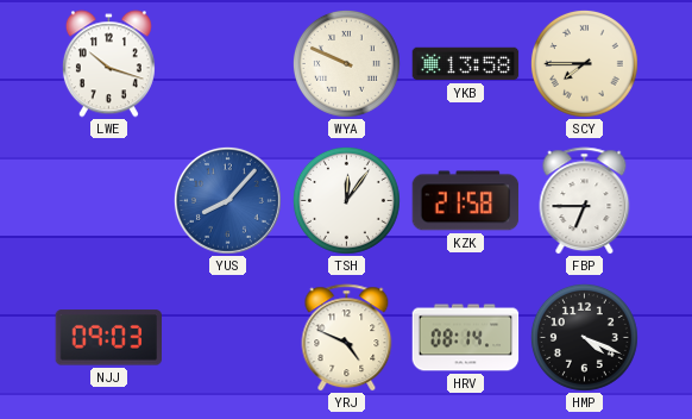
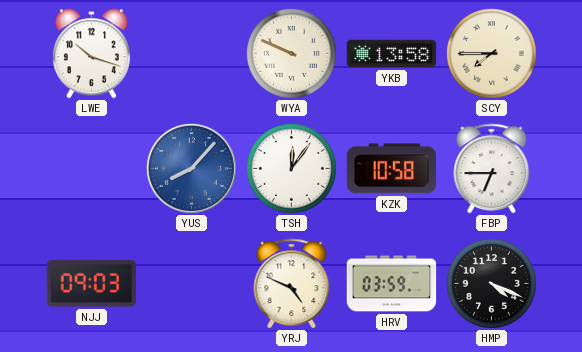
KZK: 21:58 -> 10:58
HRV: 08:14 -> 03:59
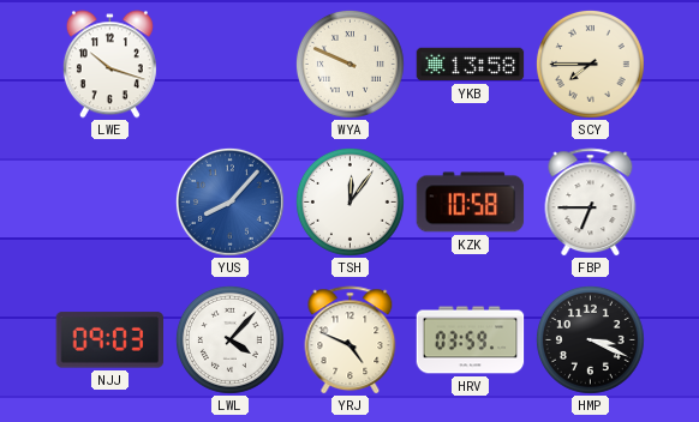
LWL: none -> 4:07
HMP: 4:19 -> 3:19
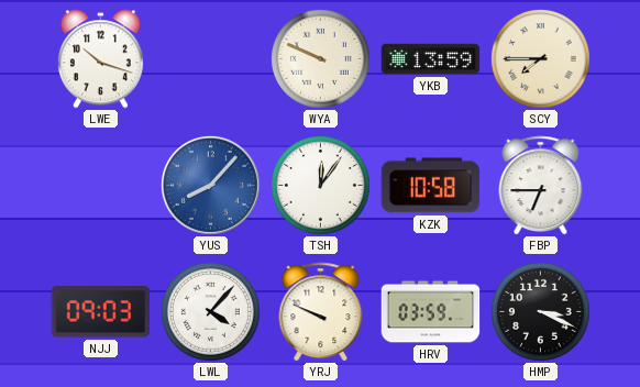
YKB: 13:58 -> 13:59
YRJ: 4:49 -> 9:49
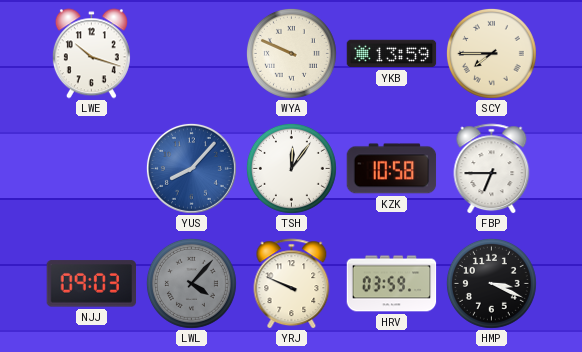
LWL dial: white -> grey
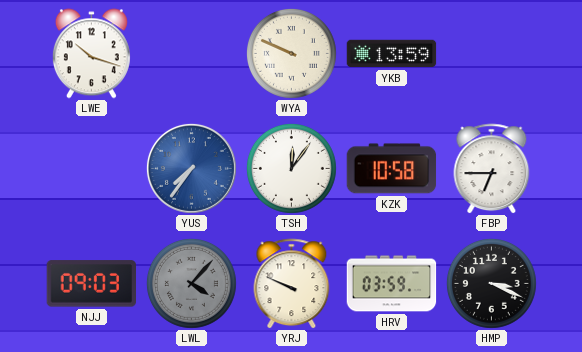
SCY: 7:45 -> none
YUS: 8:07 -> 7:36
